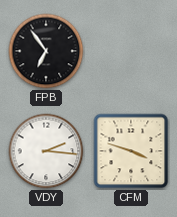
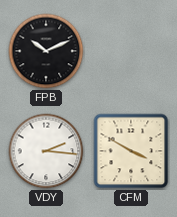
FPB: 6:54 -> 10:11
CFM: 3:48 -> 3:50
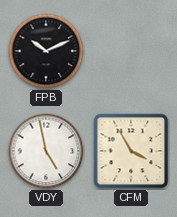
VDY: 2:16 -> 4:58
CFM: 3:50 -> 3:55
